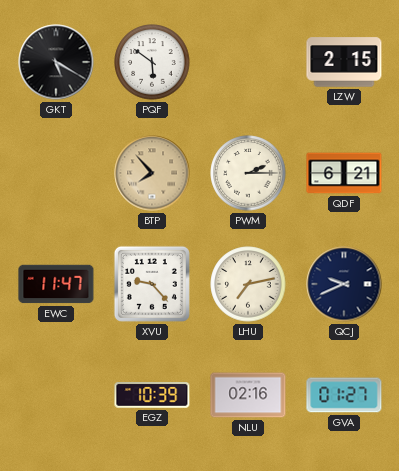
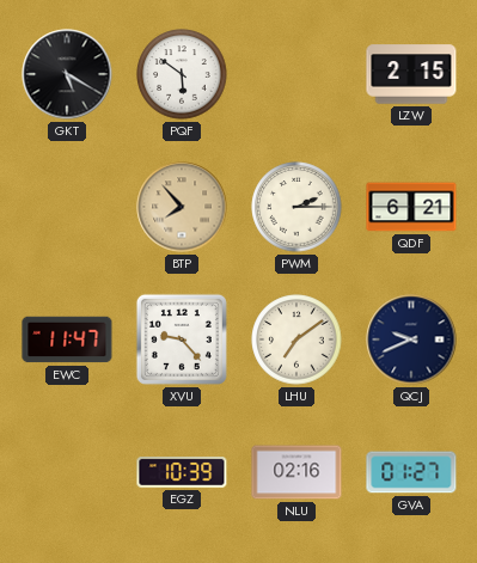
LHU: 7:13 -> 7:09
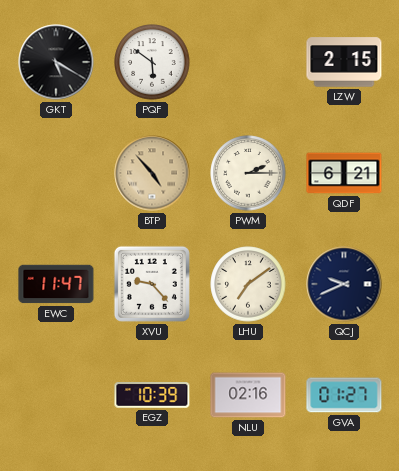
BTP: 7:53 -> 4:53
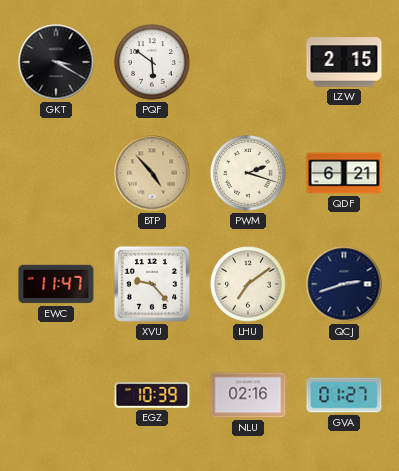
GKT: 5:20 -> 3:20
PWM: 2:15 -> 2:18
QCJ: 9:41 -> 2:42
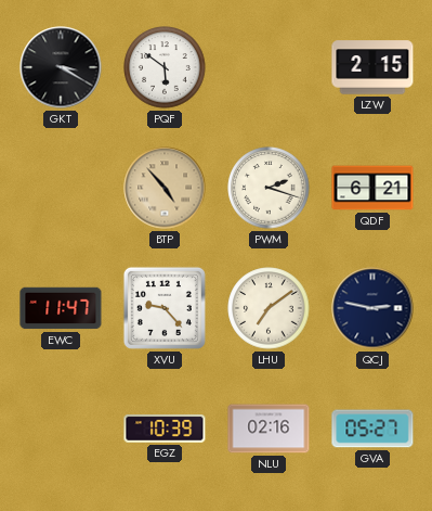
QCJ: 2:42 -> 2:47
GVA: 01:27 -> 05:27
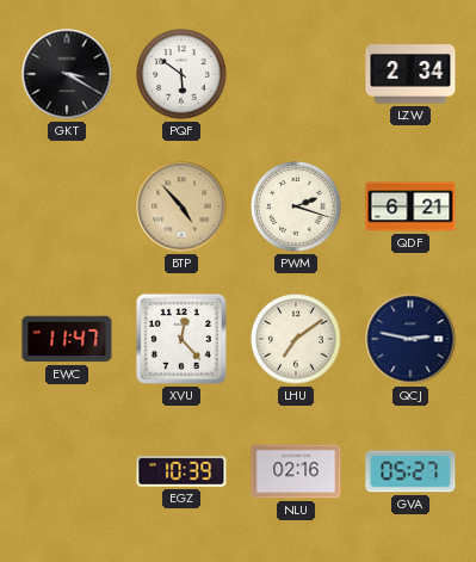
LZW: 2:15 -> 2:34
XVU: 9:23 -> 12:23
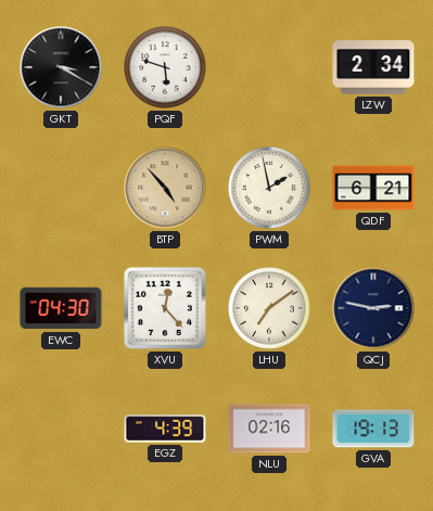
PQF: 5:51 -> 5:48
PWM: 2:18 -> 1:58
EWC: 11:47 -> 04:30
EGZ: 10:39 -> 4:39
GVA: 05:27 -> 19:13
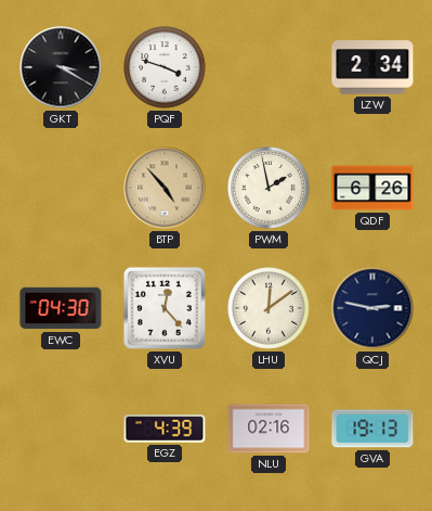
PQF: 5:48 -> 3:48
QDF: 6:21 -> 6:26
LHU: 7:09 -> 12:09
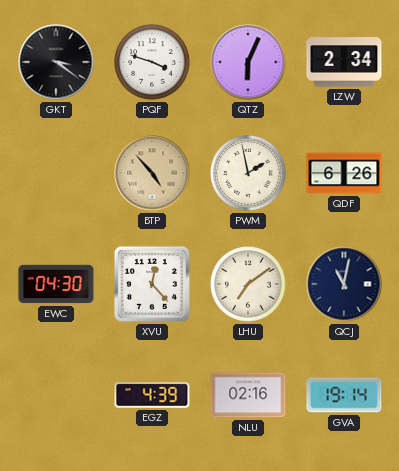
GKT: 3:20 -> 3:21
QTZ: none -> 6:04
LHU: 12:09 -> 7:09
QCJ: 2:47 -> 11:02
GVA: 19:13 -> 19:14
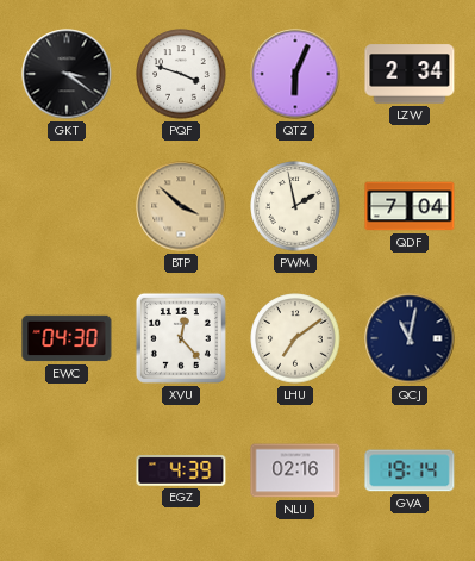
BTP: 4:53 -> 3:52
QDF: 6:26 -> 7:04
